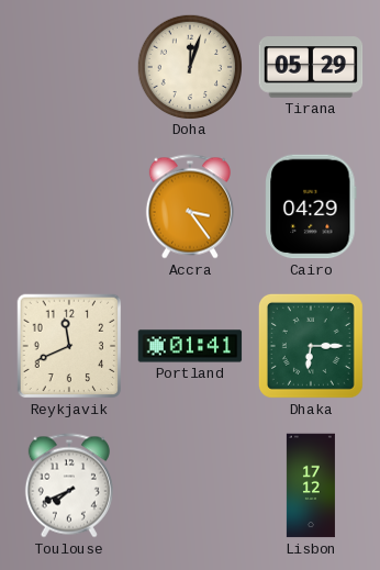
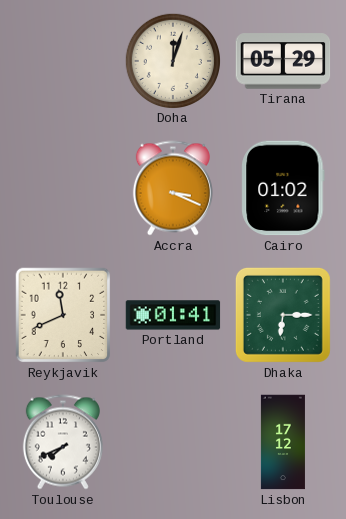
Accra: 3:24 -> 3:19
Cairo: 04:29 -> 01:02
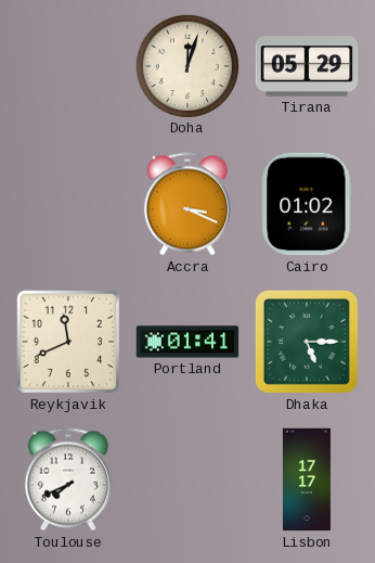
Dhaka: 6:15 -> 5:15
Lisbon: 17:12 -> 17:17
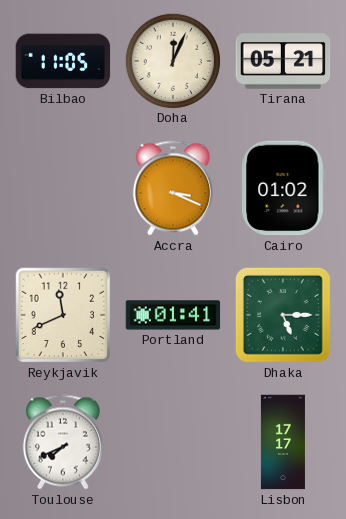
Bilbao: none -> 11:05
Doha: 12:03 -> 12:04
Tirana: 05:29 -> 05:21
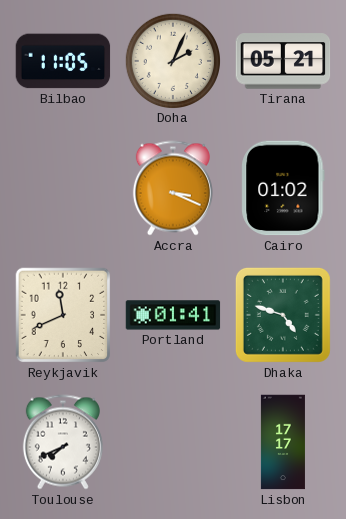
Doha: 12:04 -> 2:04
Dhaka: 5:15 -> 4:48
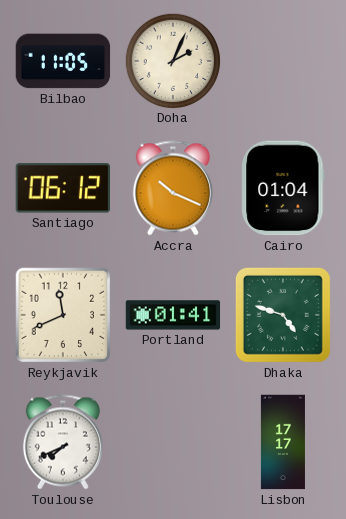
Tirana: 05:21 -> none
Santiago: none -> 06:12
Accra: 3:19 -> 10:19
Cairo: 01:02 -> 01:04
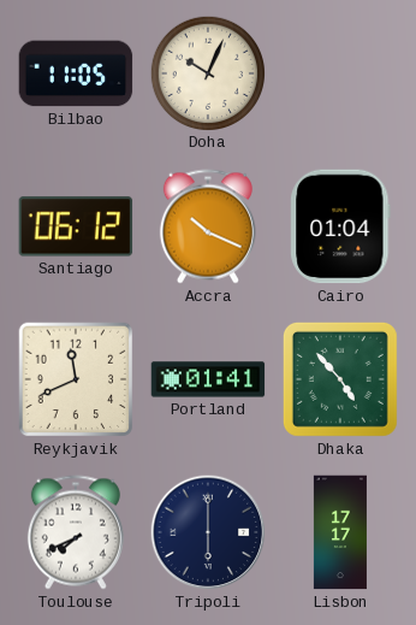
Doha: 2:04 -> 10:04
Dhaka: 4:48 -> 4:53
Tripoli: none -> 6:00
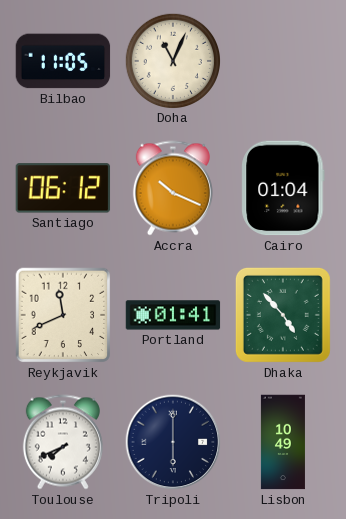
Doha: 10:04 -> 11:04
Lisbon: 17:17 -> 10:49
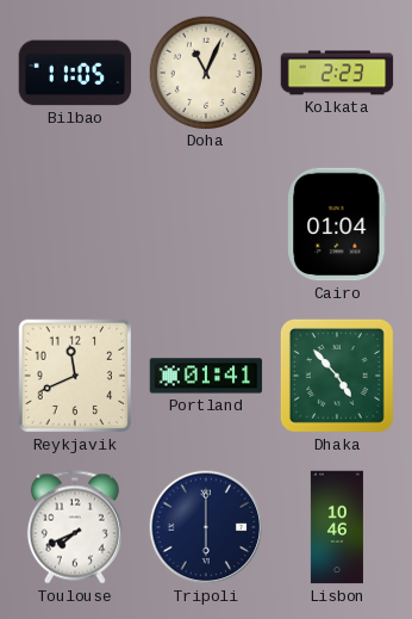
Kolkata: none -> 2:23
Santiago: 06:12 -> none
Accra: 10:19 -> none
Lisbon: 10:49 -> 10:46
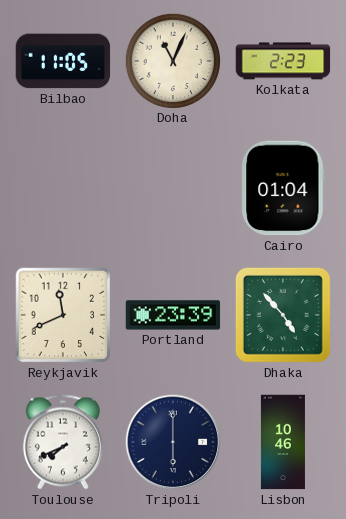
Portland: 01:41 -> 23:39
